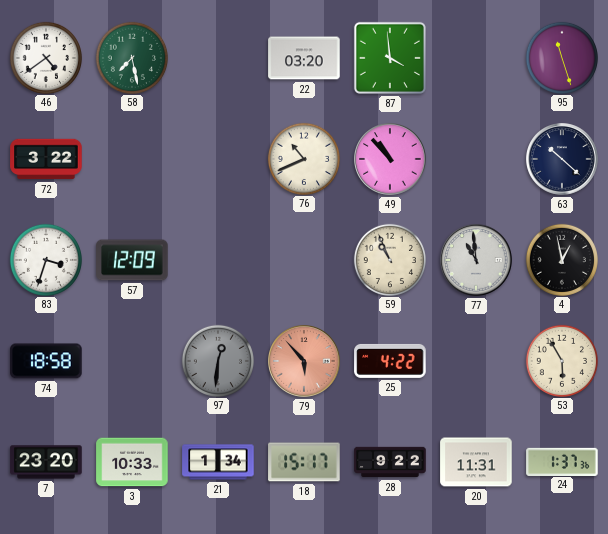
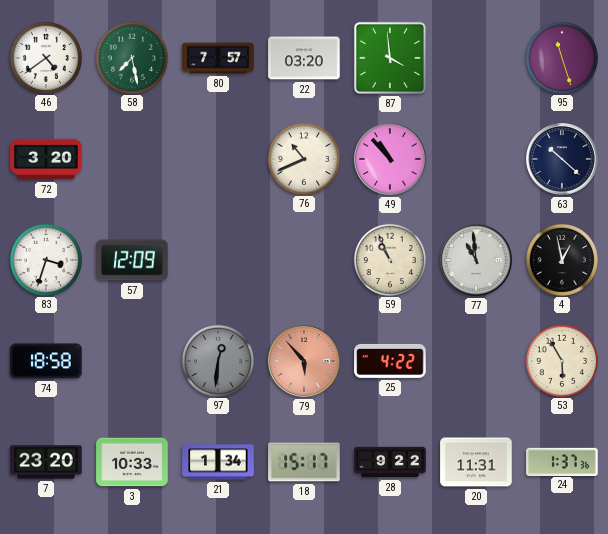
80: none -> 7:57
72: 3:22 -> 3:20
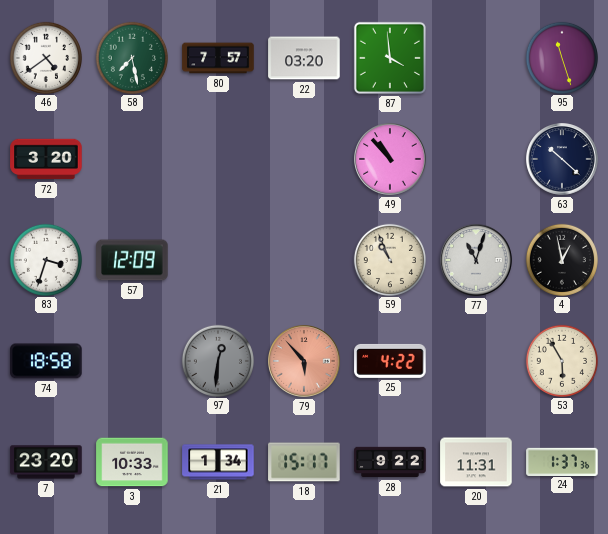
76: 10:41 -> none
77: 10:59 -> 11:03
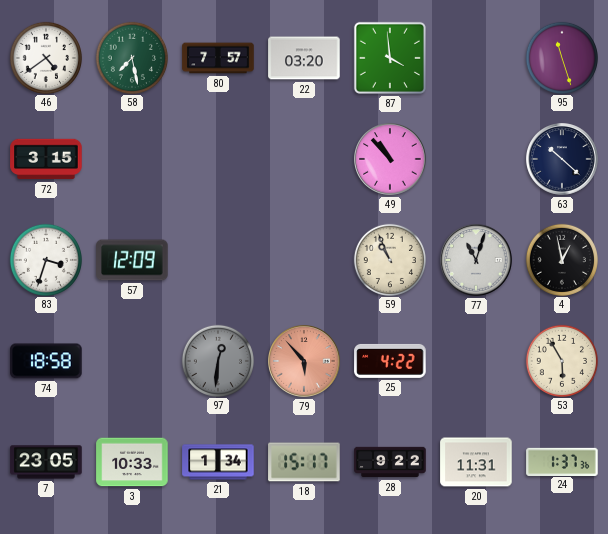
72: 3:20 -> 3:15
7: 23:20 -> 23:05
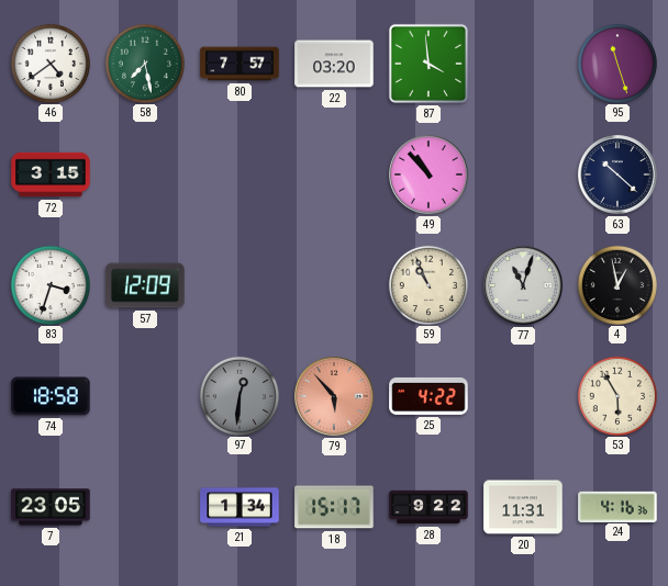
3: 10:33 -> none
24: 1:37 -> 4:16
